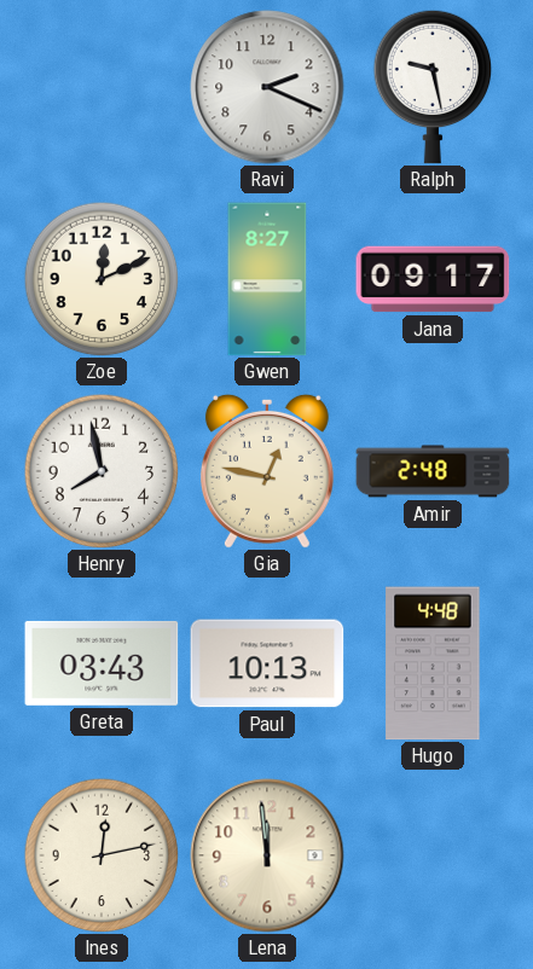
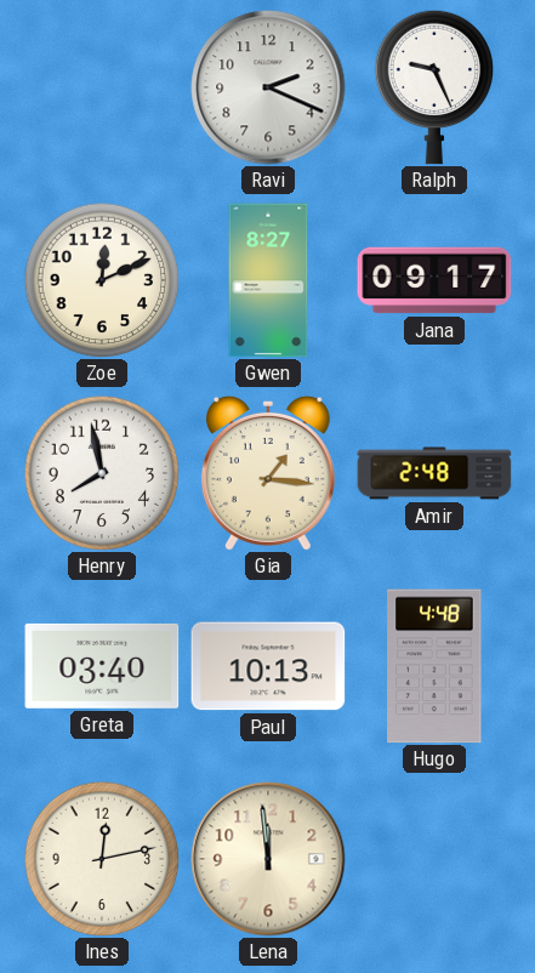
Ralph: 9:28 -> 9:26
Gia: 12:47 -> 1:16
Greta: 03:43 -> 03:40
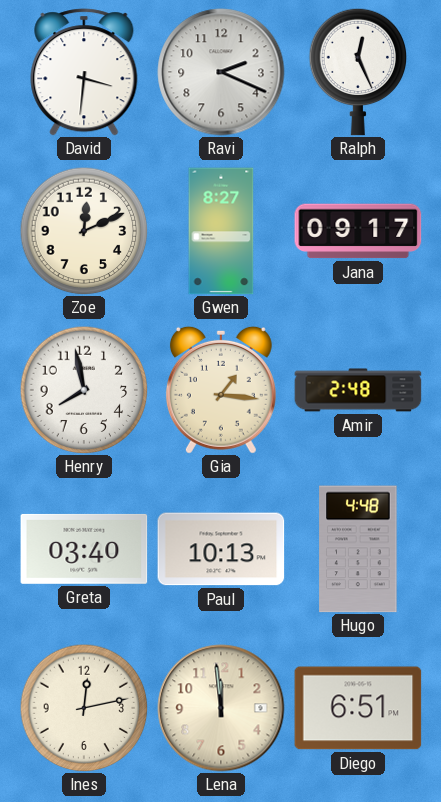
David: none -> 3:31
Ralph: 9:26 -> 12:26
Diego: none -> 6:51
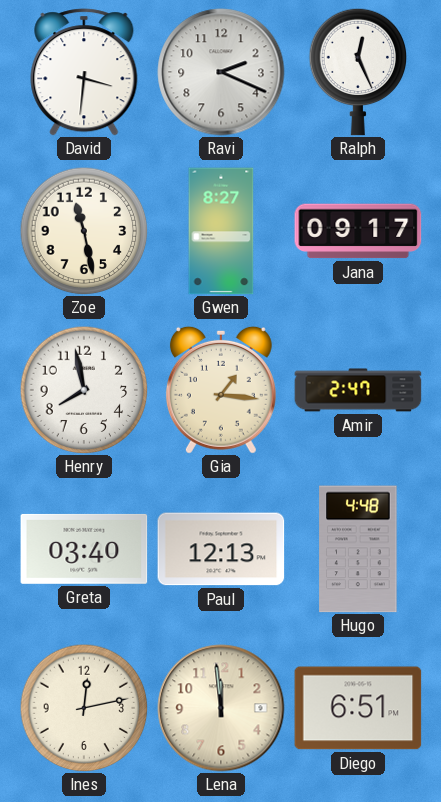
Zoe: 12:11 -> 11:28
Amir: 2:48 -> 2:47
Paul: 10:13 -> 12:13
